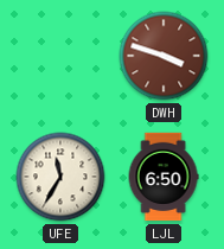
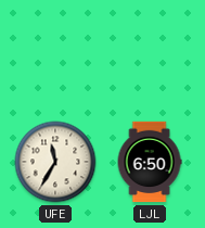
DWH: 3:48 -> none
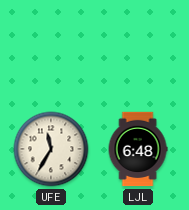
LJL: 6:50 -> 6:48
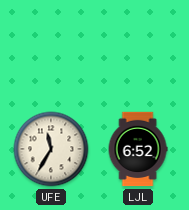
LJL: 6:48 -> 6:52
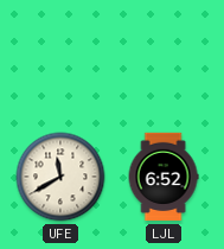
UFE: 11:35 -> 11:40
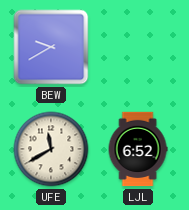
BEW: none -> 9:40
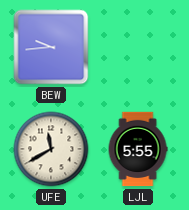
BEW: 9:40 -> 9:44
LJL: 6:52 -> 5:55
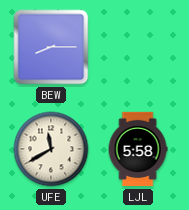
BEW: 9:44 -> 8:15
LJL: 5:55 -> 5:58
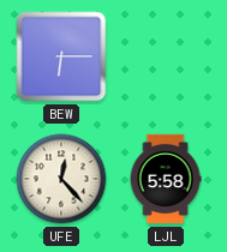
BEW: 8:15 -> 6:15
UFE: 11:40 -> 12:23
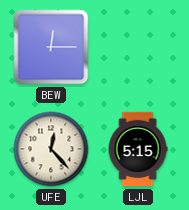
BEW: 6:15 -> 12:15
LJL: 5:58 -> 5:15
